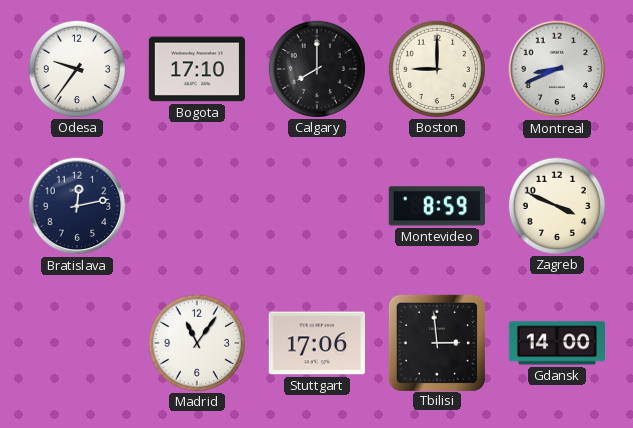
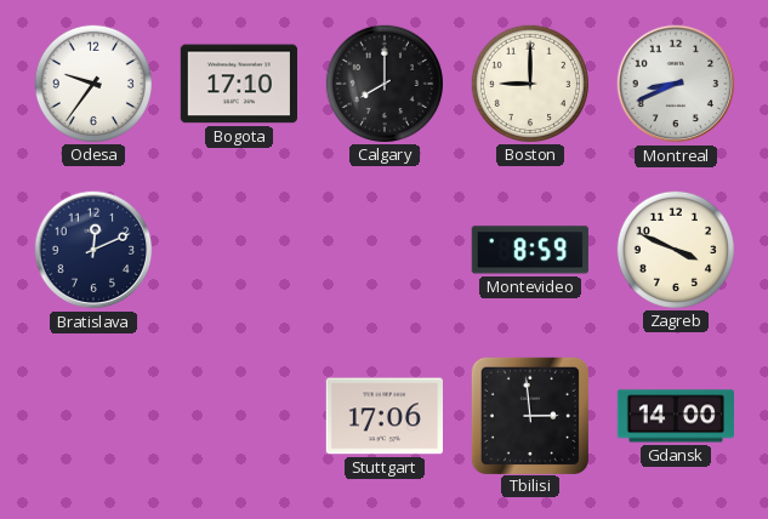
Bratislava: 12:13 -> 12:11
Madrid: 11:06 -> none
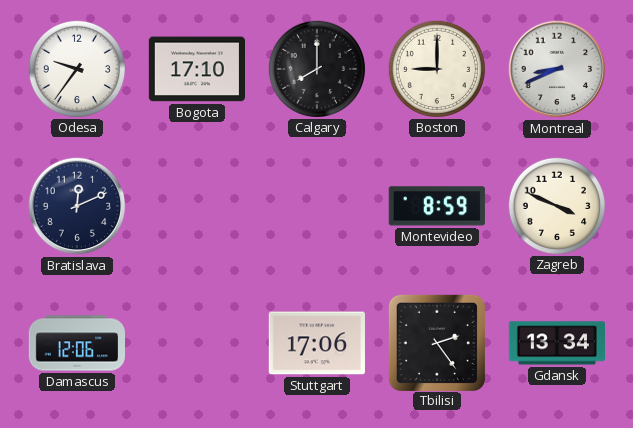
Damascus: none -> 12:06
Tbilisi: 2:59 -> 2:24
Gdansk: 14:00 -> 13:34
